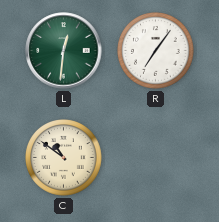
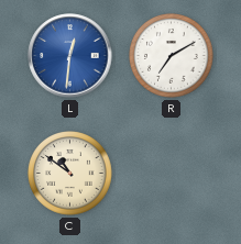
L dial: green -> blue
R: 7:06 -> 7:10
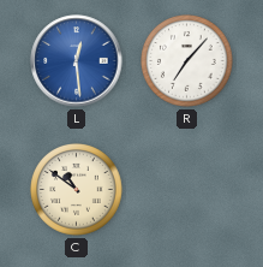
L: 12:31 -> 12:29
R: 7:10 -> 7:07
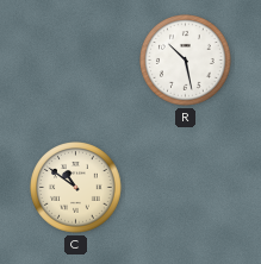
L: 12:29 -> none
R: 7:07 -> 10:28
